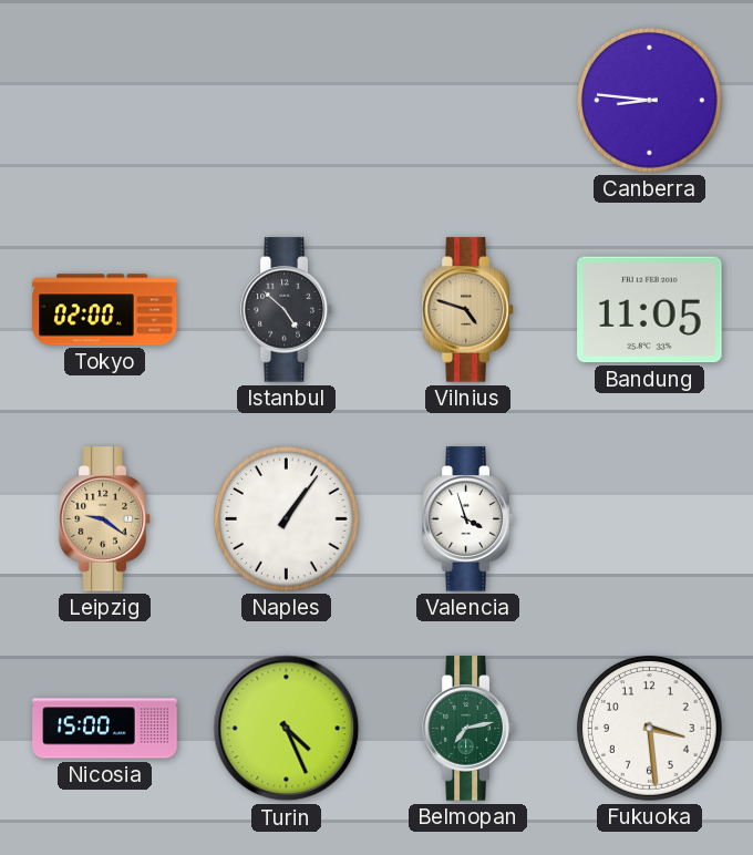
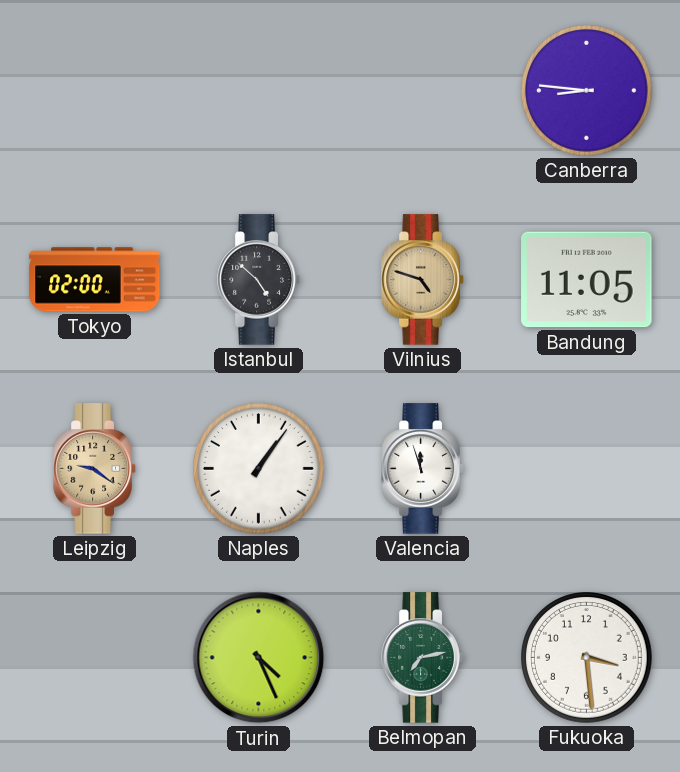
Valencia: 3:57 -> 11:57
Nicosia: 15:00 -> none
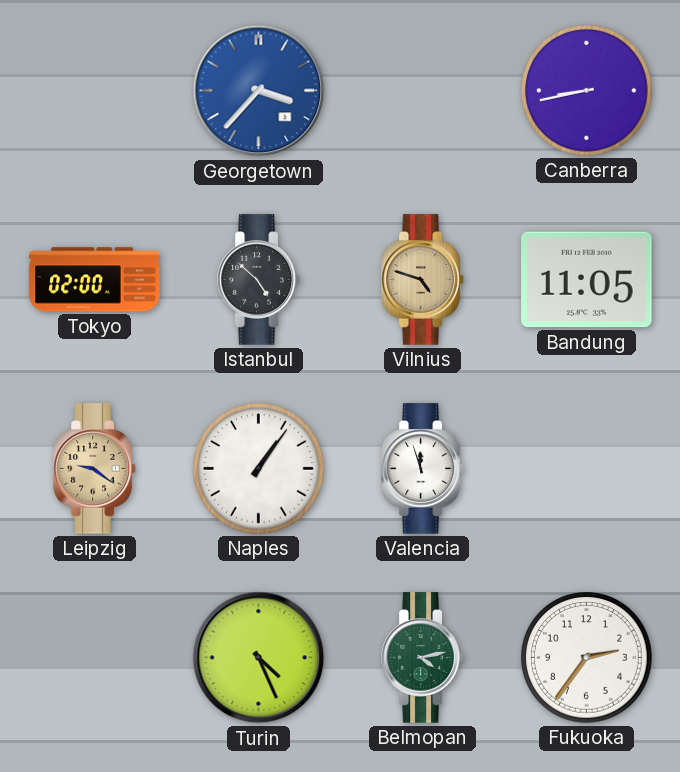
Georgetown: none -> 3:37
Canberra: 8:46 -> 8:43
Belmopan: 7:13 -> 4:13
Fukuoka: 3:29 -> 2:36
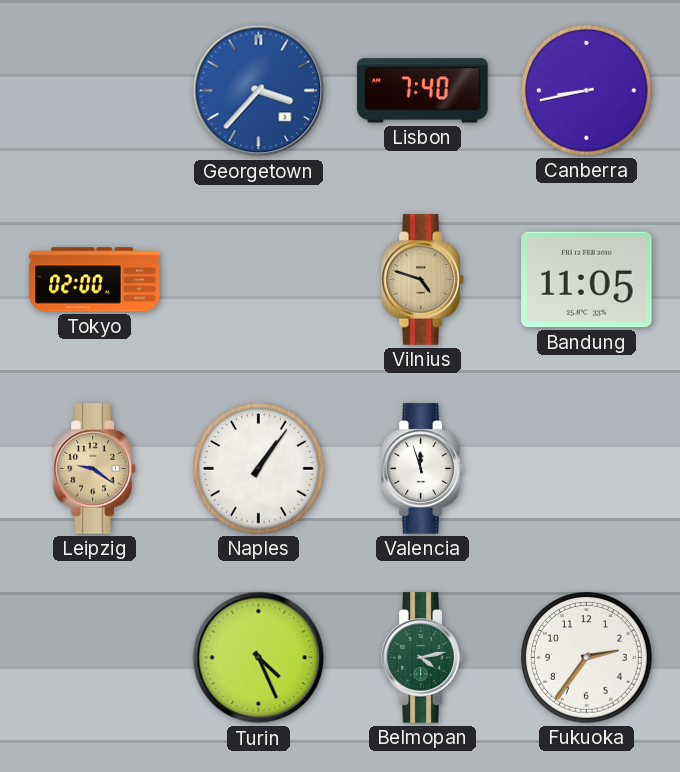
Lisbon: none -> 7:40
Istanbul: 4:52 -> none
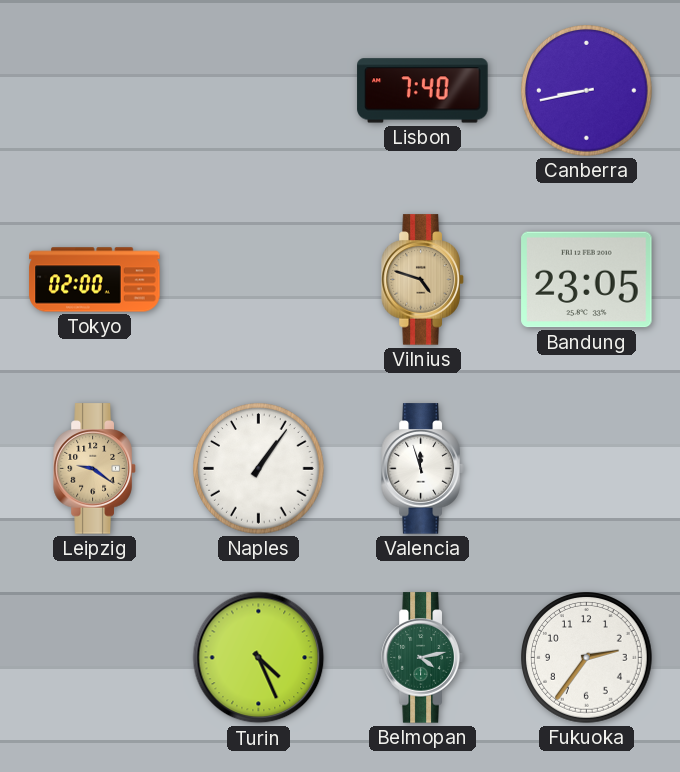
Georgetown: 3:37 -> none
Bandung: 11:05 -> 23:05
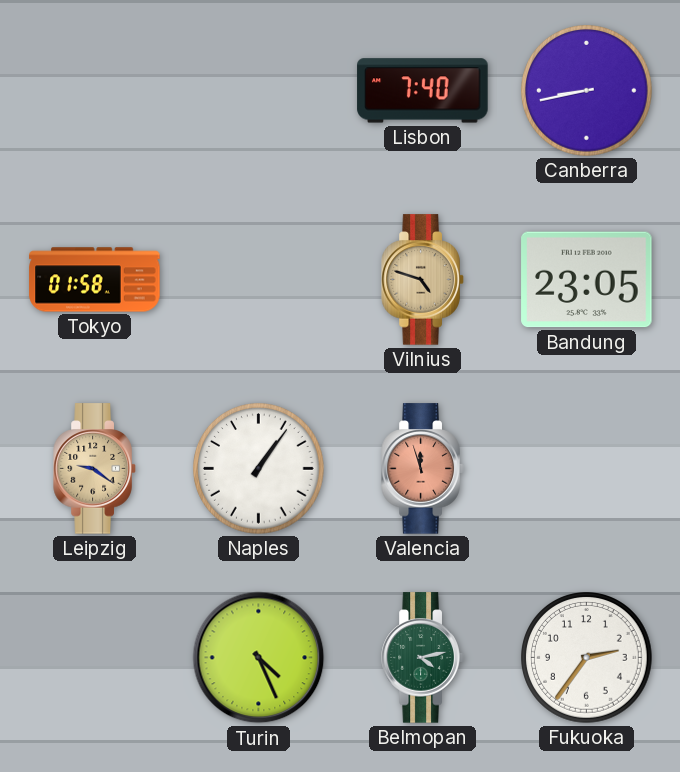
Tokyo: 02:00 -> 01:58
Valencia dial: white -> salmon
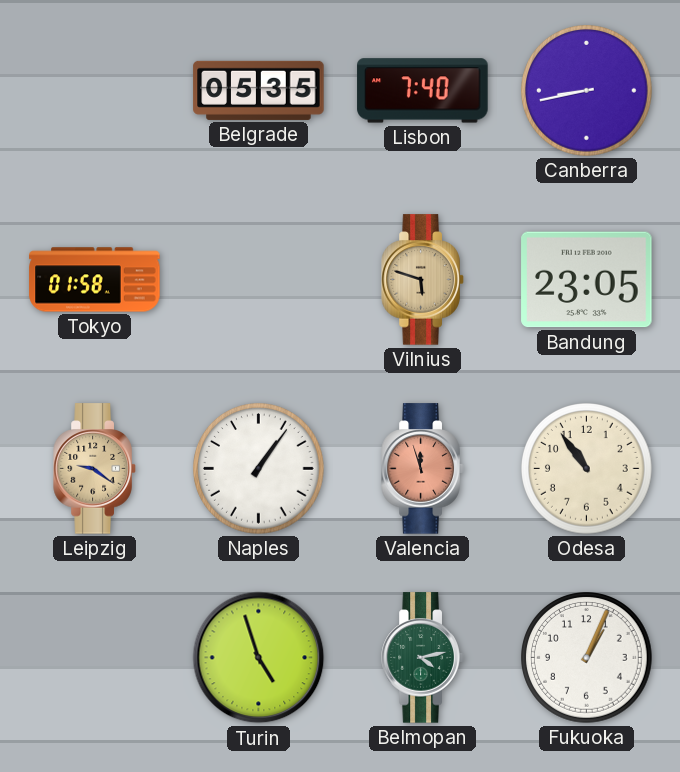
Belgrade: none -> 05:35
Vilnius: 4:48 -> 5:48
Odesa: none -> 10:54
Turin: 4:26 -> 4:57
Fukuoka: 2:36 -> 1:04
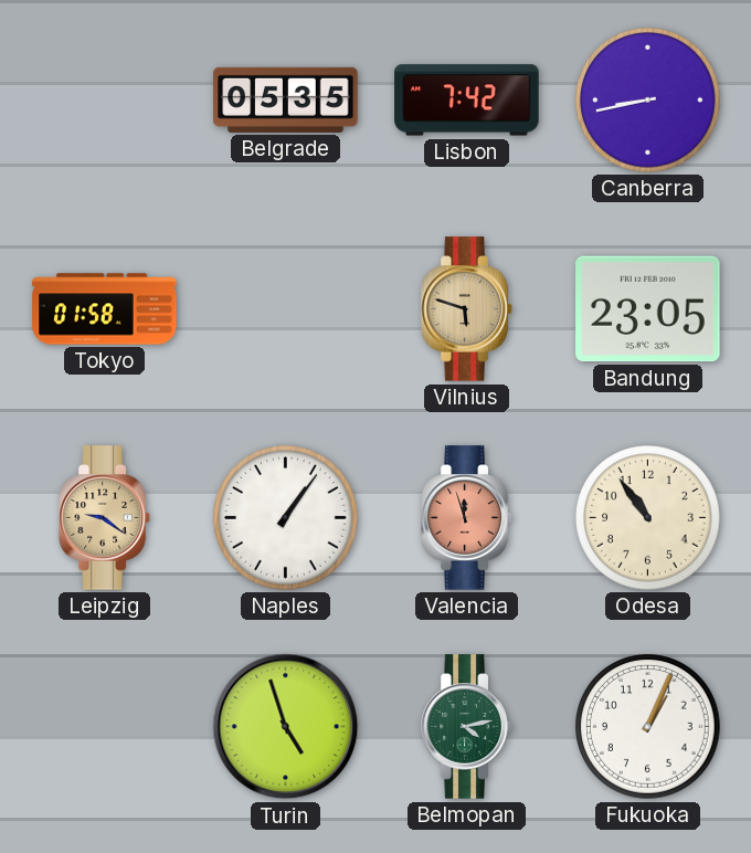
Lisbon: 7:40 -> 7:42
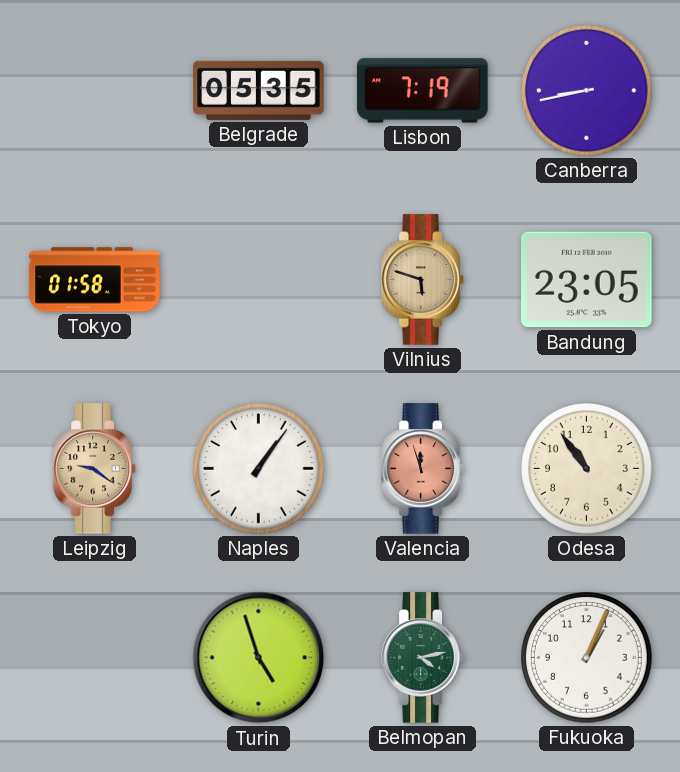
Lisbon: 7:42 -> 7:19
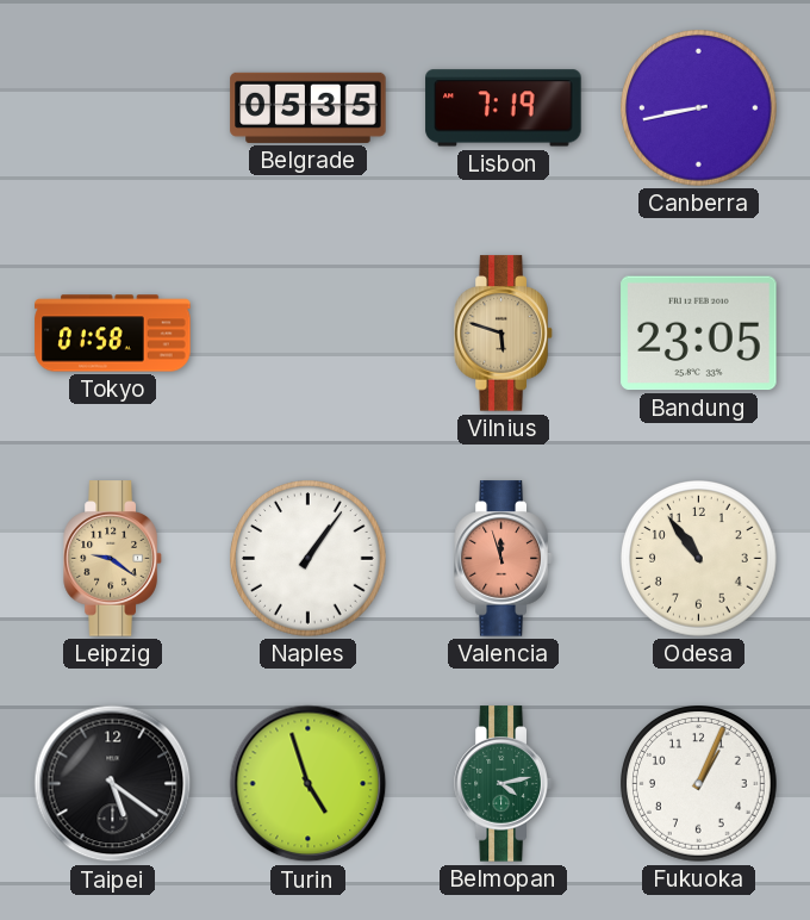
Taipei: none -> 5:21
